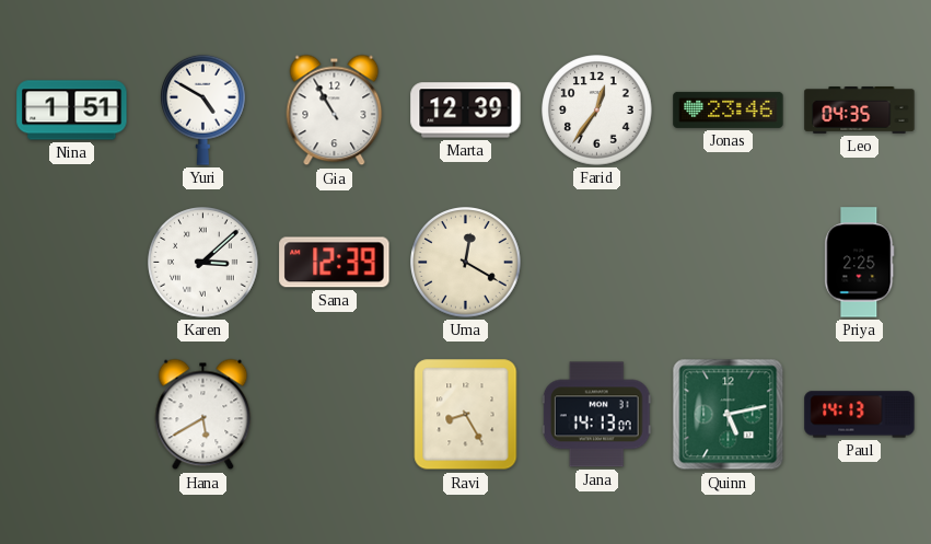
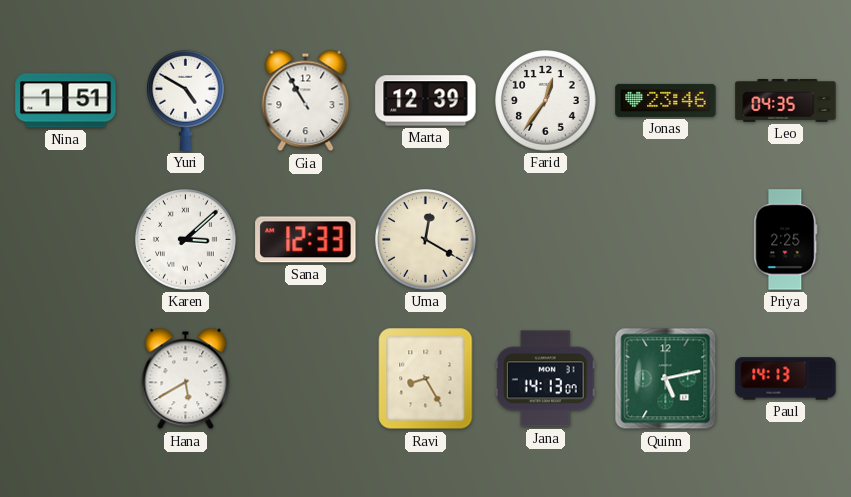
Sana: 12:39 -> 12:33
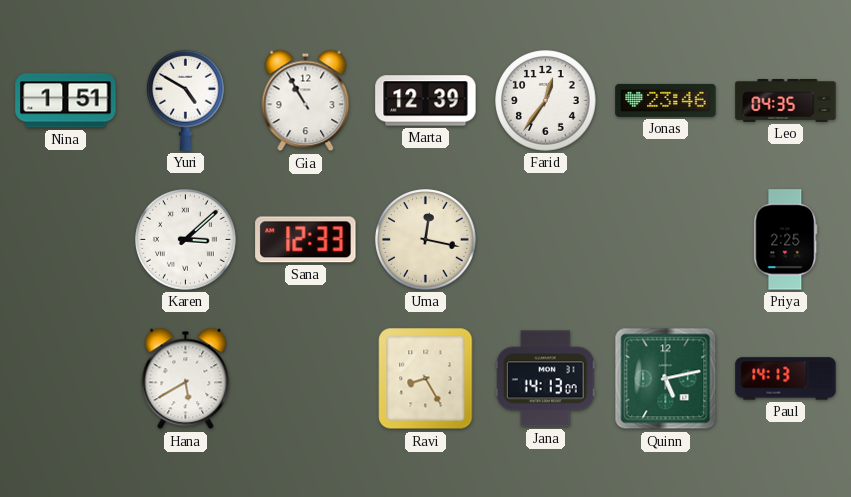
Uma: 12:20 -> 12:17
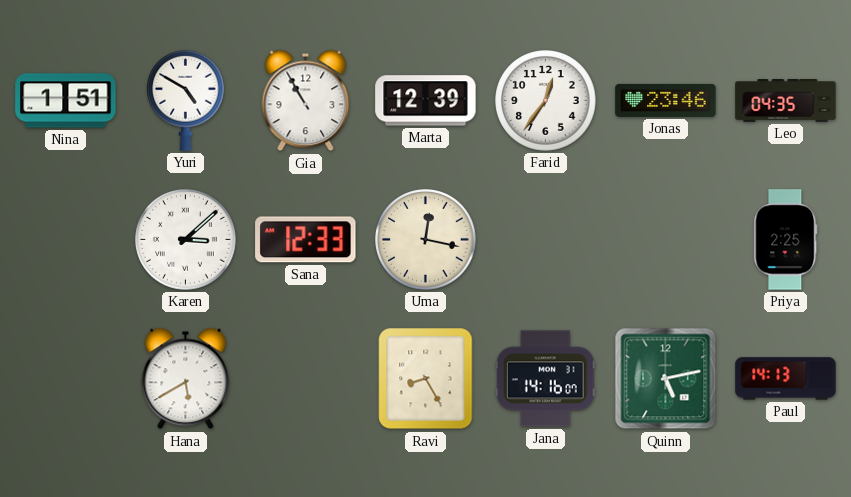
Jana: 14:13 -> 14:16
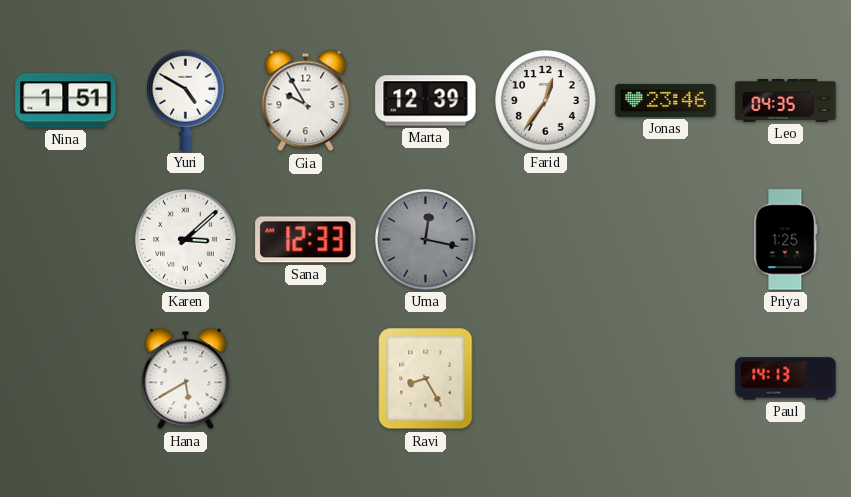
Gia: 10:55 -> 9:55
Uma dial: cream -> grey
Priya: 2:25 -> 1:25
Jana: 14:16 -> none
Quinn: 5:13 -> none
